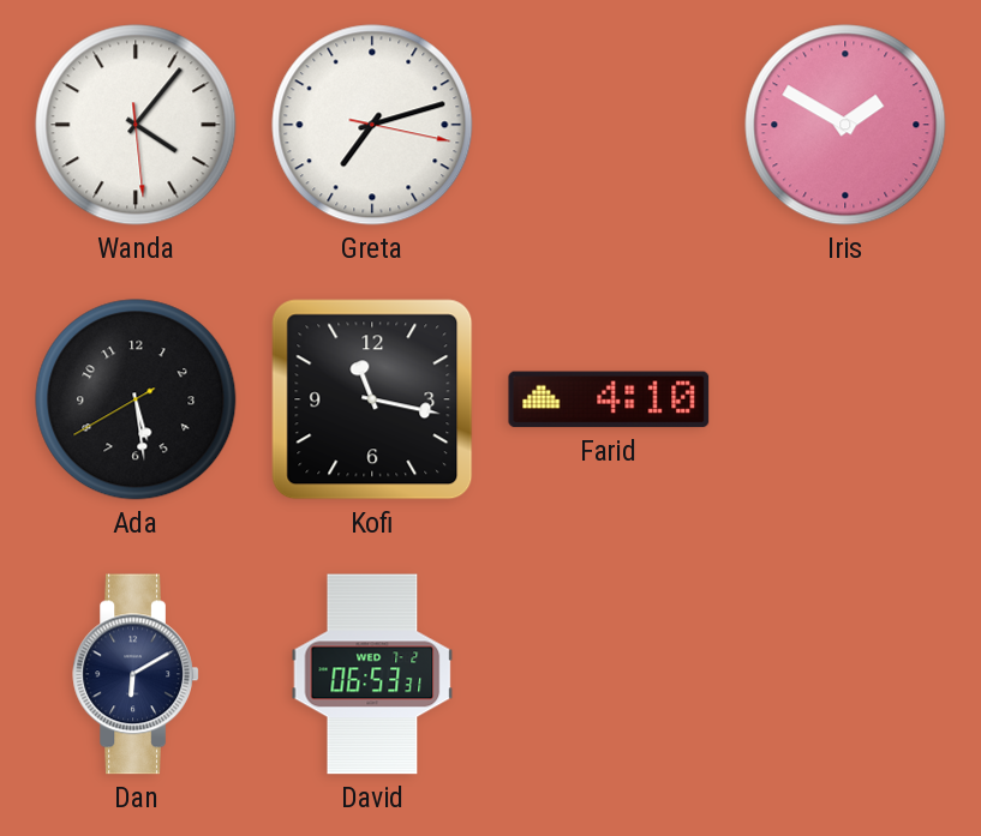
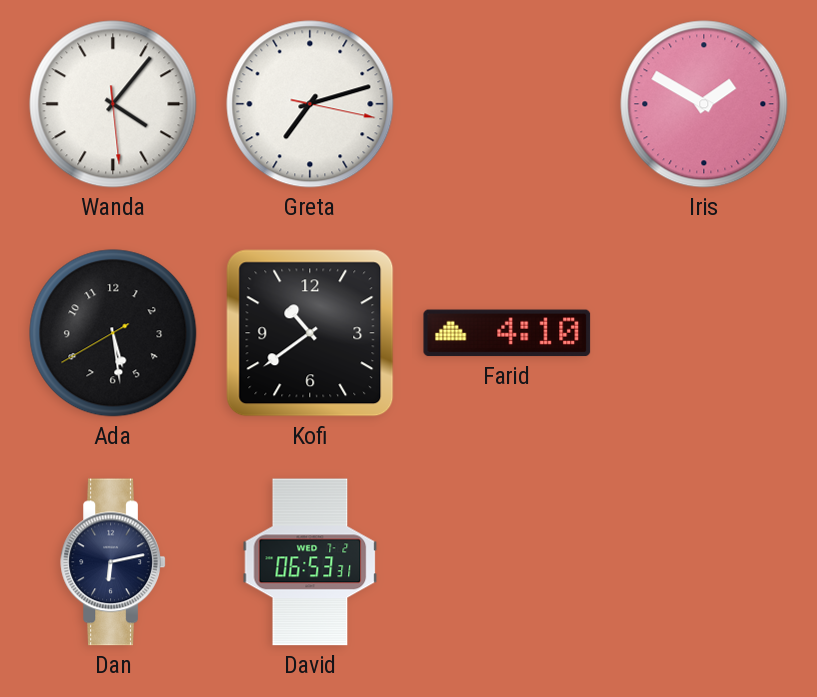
Kofi: 11:17 -> 10:39
Dan: 6:10 -> 6:13
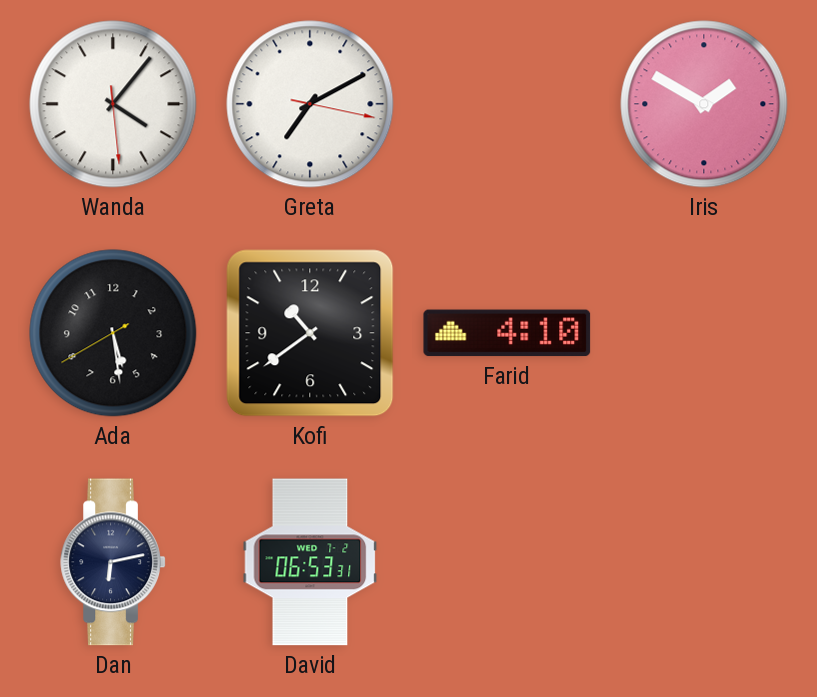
Greta: 7:12 -> 7:10
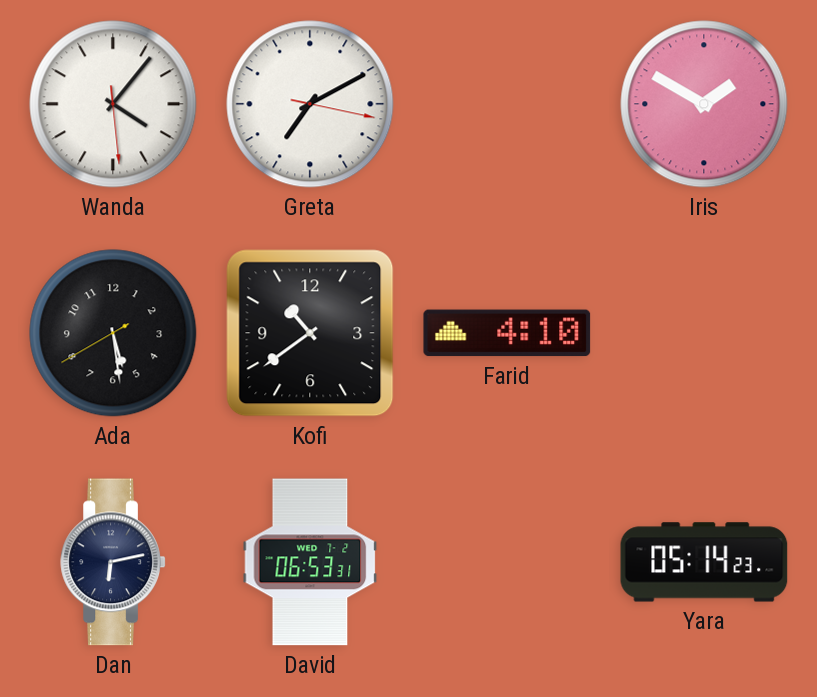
Yara: none -> 05:14
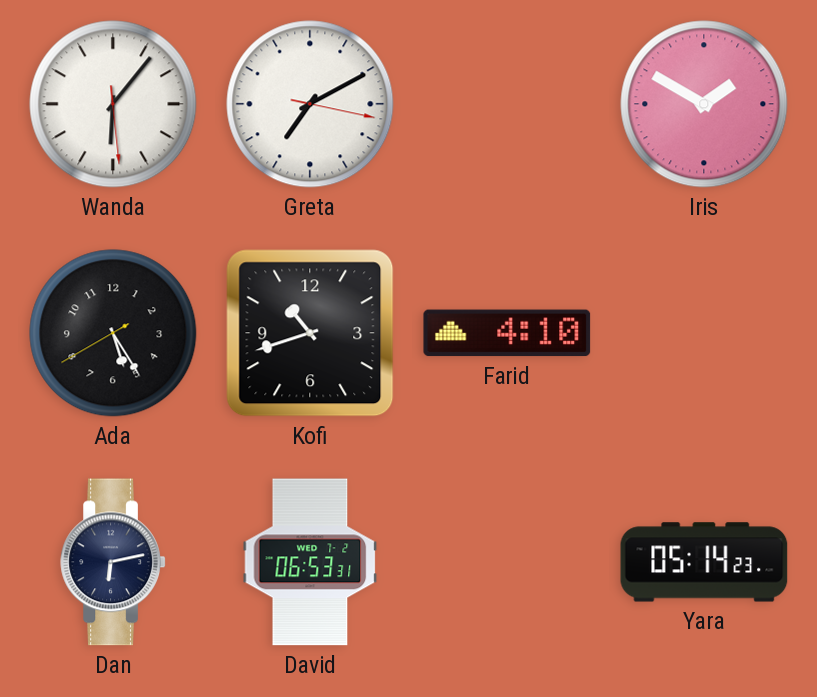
Wanda: 4:06 -> 6:06
Ada: 5:28 -> 5:24
Kofi: 10:39 -> 10:42
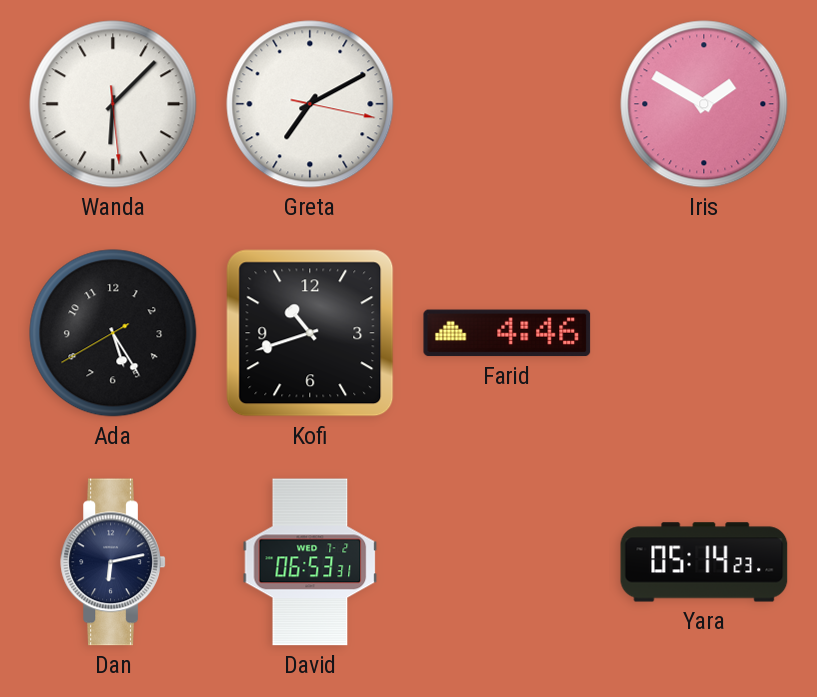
Wanda: 6:06 -> 6:07
Farid: 4:10 -> 4:46
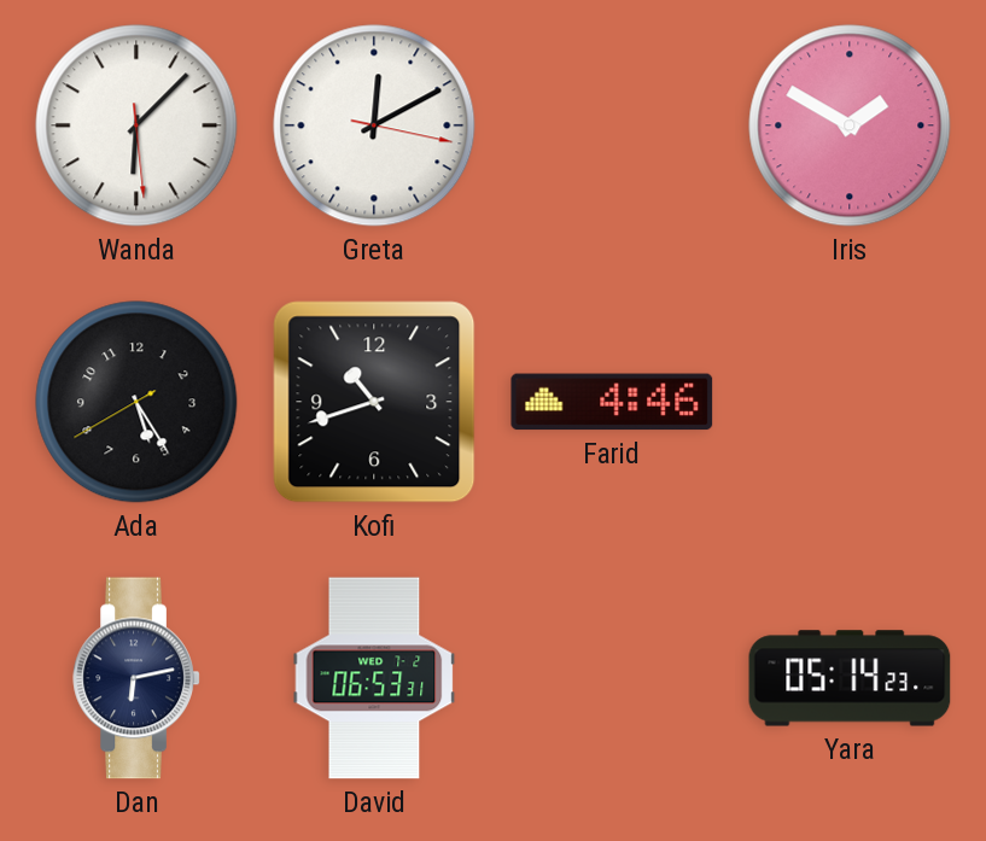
Greta: 7:10 -> 12:10
